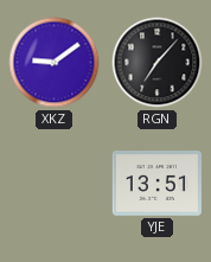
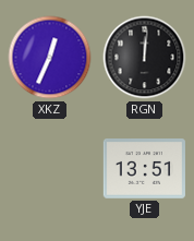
XKZ: 9:09 -> 12:34
RGN: 7:07 -> 12:01
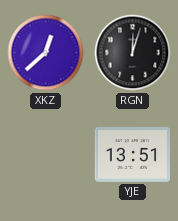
XKZ: 12:34 -> 12:38
RGN: 12:01 -> 12:03
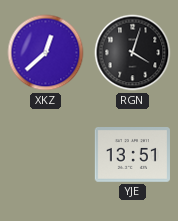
RGN: 12:03 -> 4:03
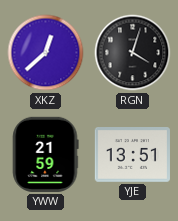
YWW: none -> 21:59
